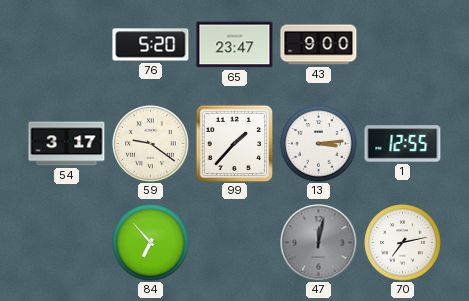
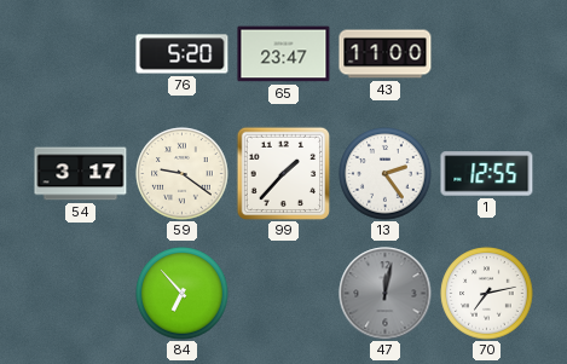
43: 9:00 -> 11:00
13: 3:14 -> 2:24
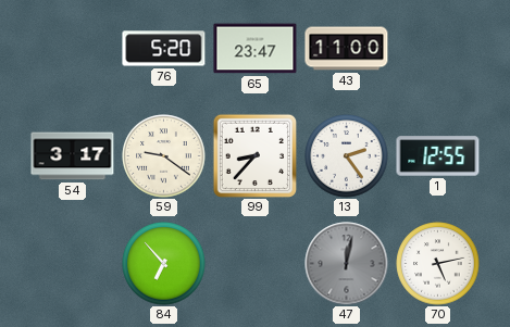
99: 1:37 -> 8:37
70: 7:13 -> 5:13
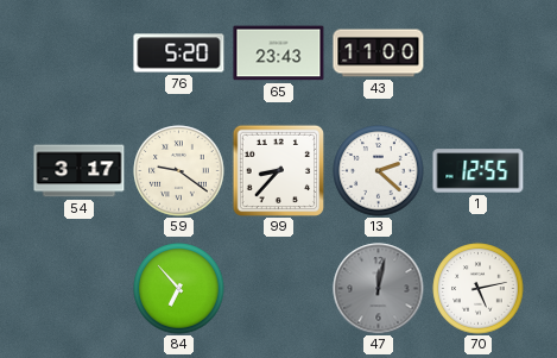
65: 23:47 -> 23:43
13: 2:24 -> 2:22
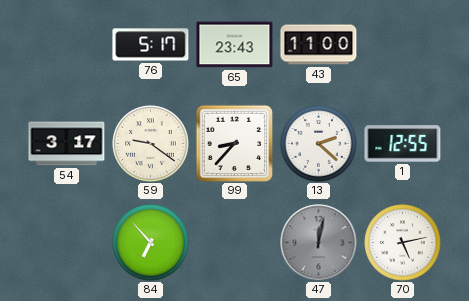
76: 5:20 -> 5:17
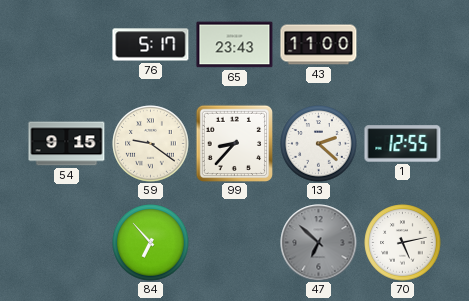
54: 3:17 -> 9:15
47: 12:02 -> 6:52
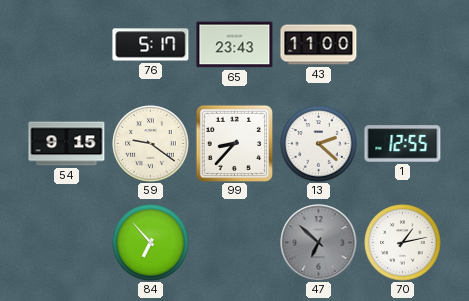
70: 5:13 -> 1:13
